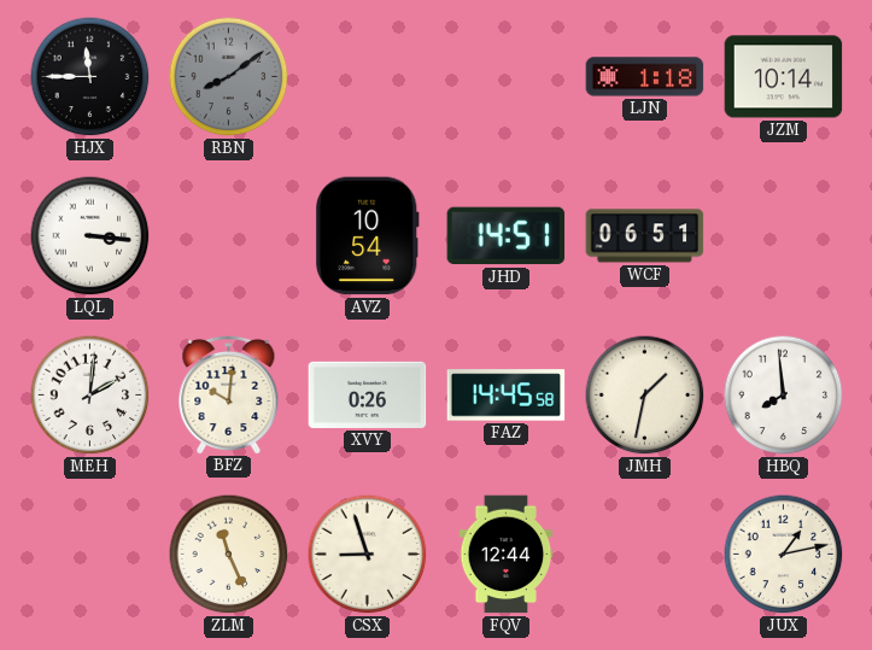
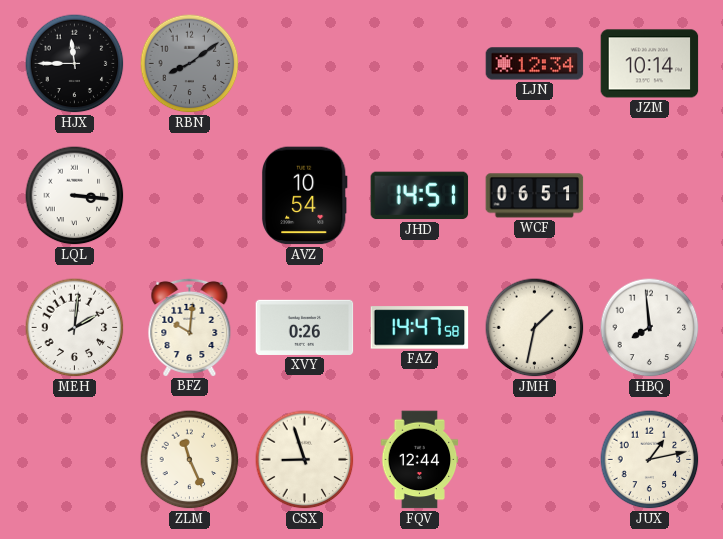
LJN: 1:18 -> 12:34
FAZ: 14:45 -> 14:47
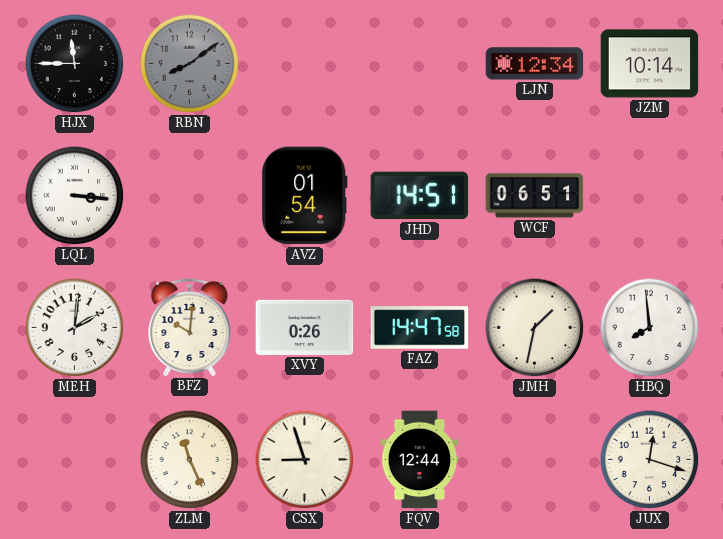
AVZ: 10:54 -> 01:54
JUX: 1:13 -> 12:18
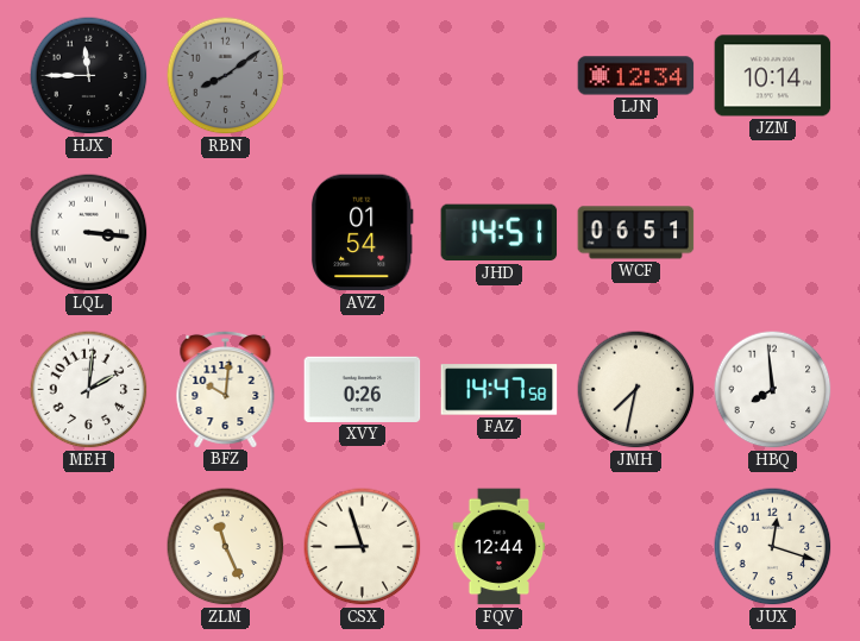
JMH: 1:32 -> 7:32
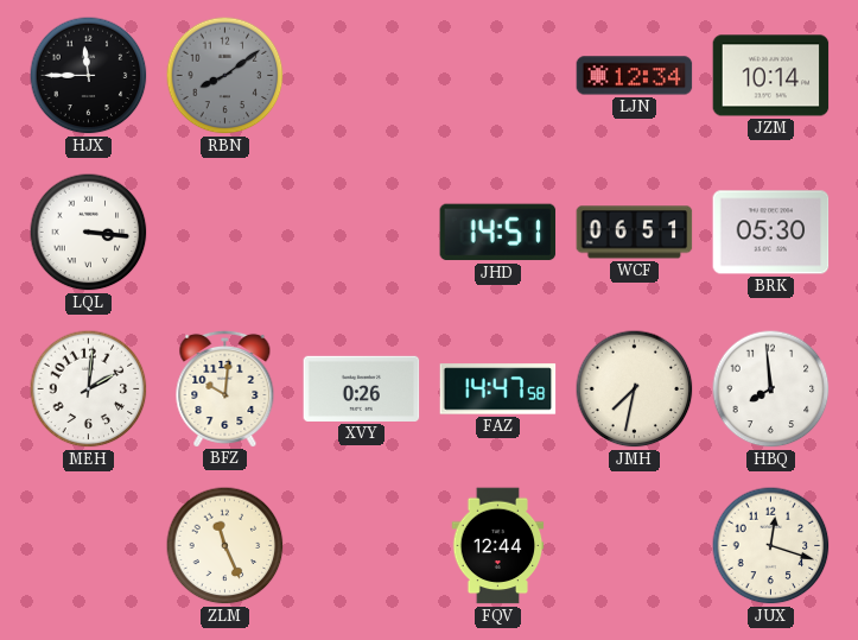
AVZ: 01:54 -> none
BRK: none -> 05:30
CSX: 8:57 -> none
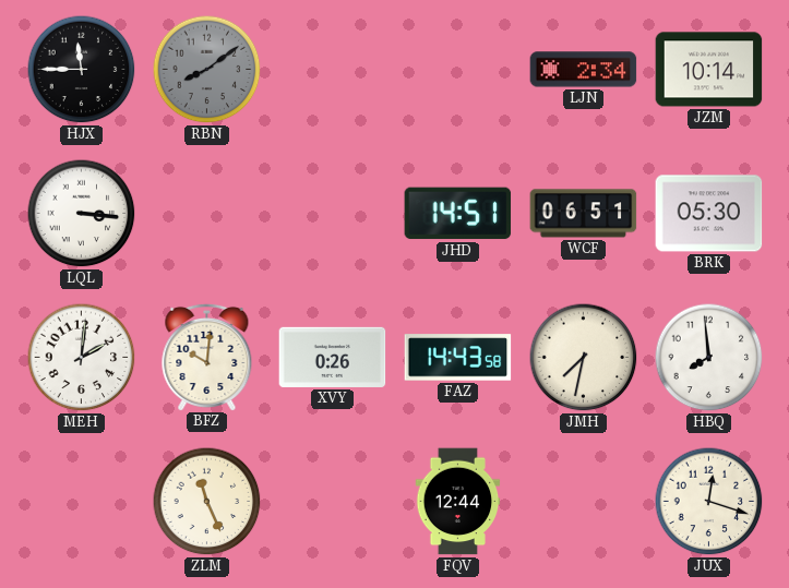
LJN: 12:34 -> 2:34
FAZ: 14:47 -> 14:43
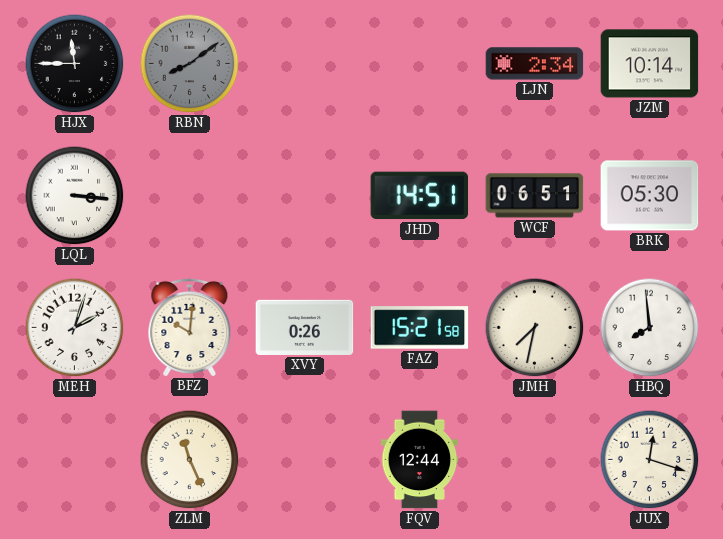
MEH: 2:01 -> 2:03
FAZ: 14:43 -> 15:21
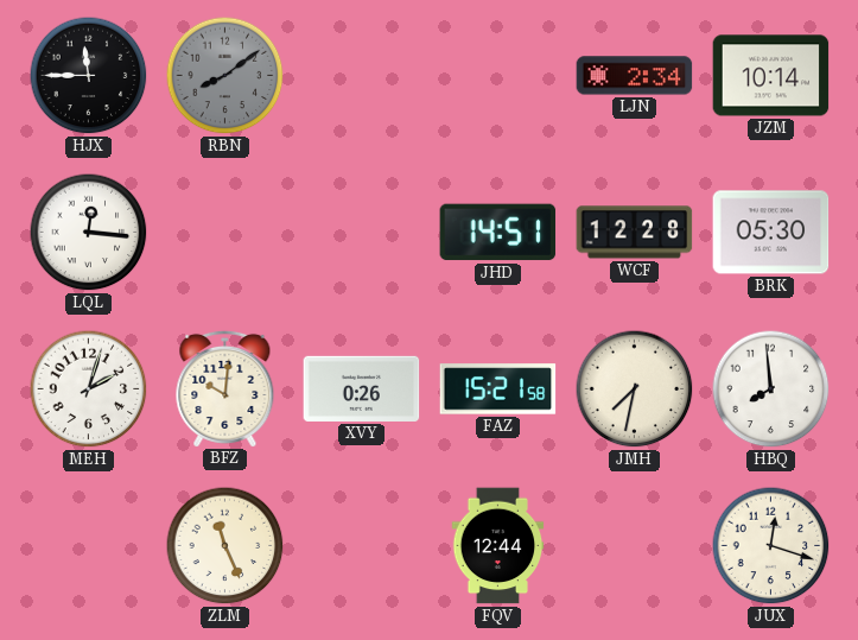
LQL: 3:16 -> 12:16
WCF: 06:51 -> 12:28
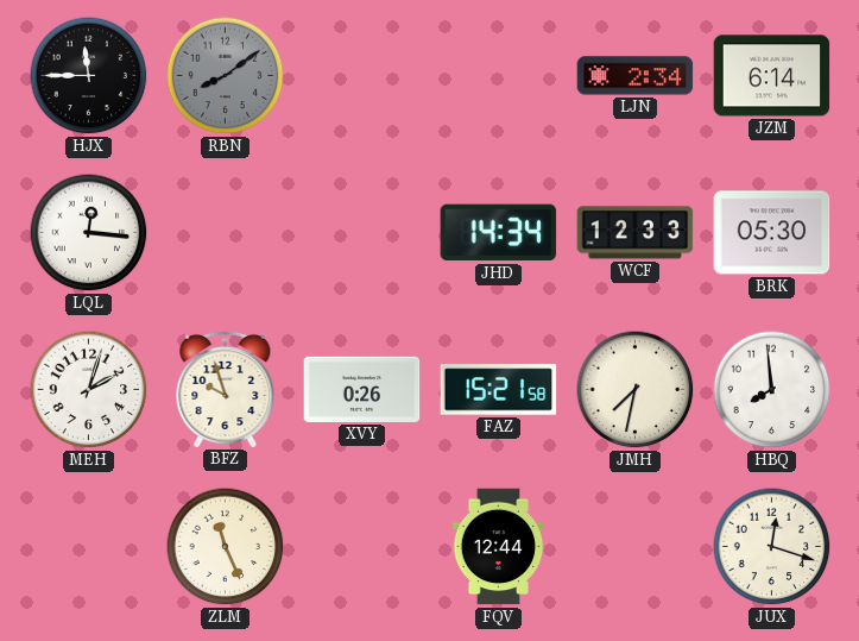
JZM: 10:14 -> 6:14
JHD: 14:51 -> 14:34
WCF: 12:28 -> 12:33
BFZ: 10:01 -> 9:57
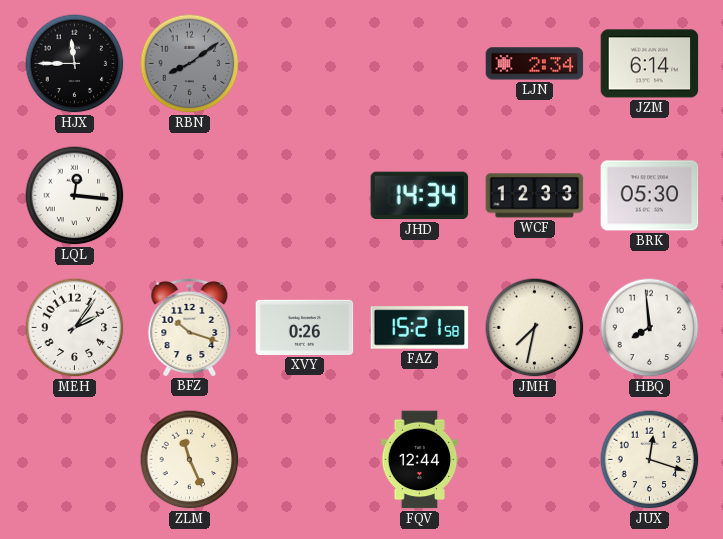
MEH: 2:03 -> 2:06
BFZ: 9:57 -> 10:18
